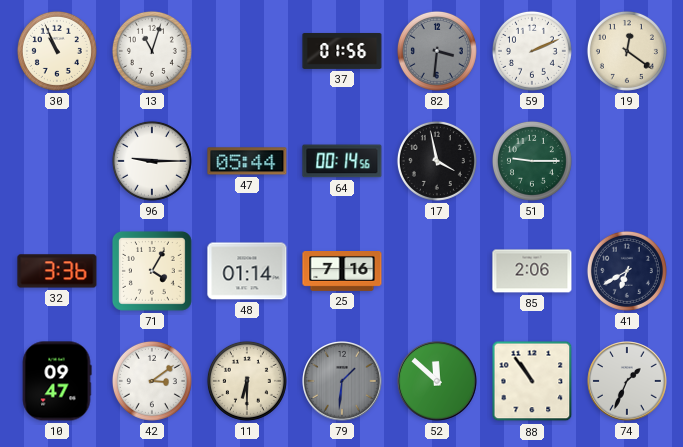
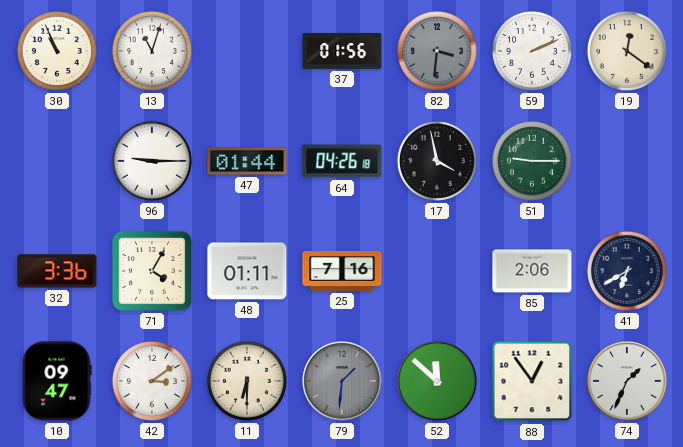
47: 05:44 -> 01:44
64: 00:14 -> 04:26
48: 01:14 -> 01:11
88: 10:54 -> 12:54
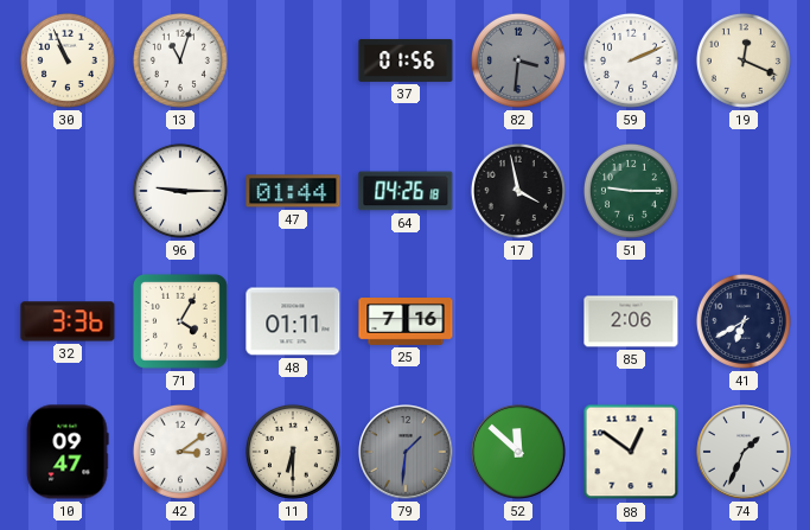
19: 12:21 -> 12:19
88: 12:54 -> 12:51
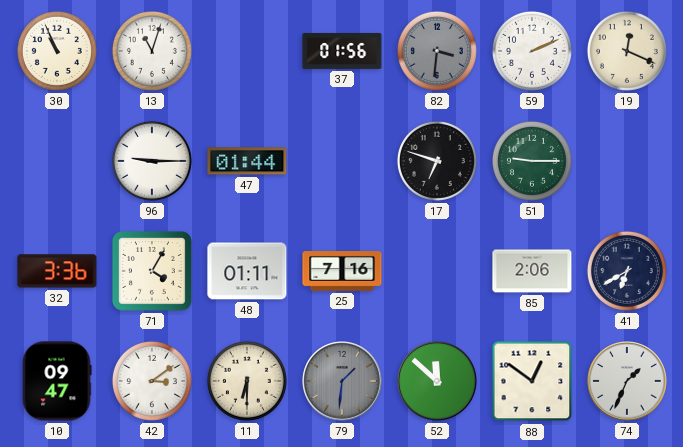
64: 04:26 -> none
17: 3:58 -> 6:48
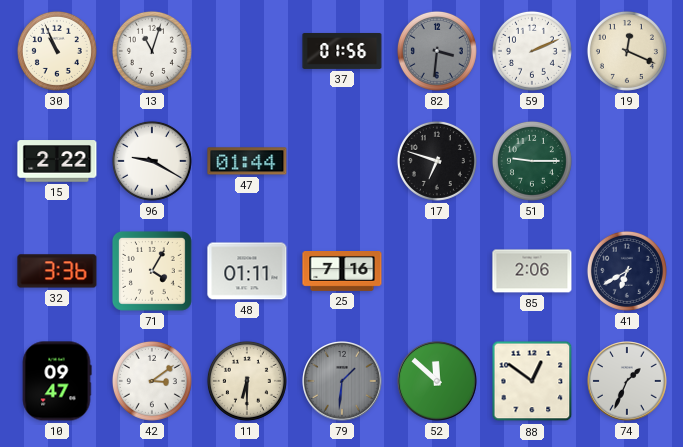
15: none -> 2:22
96: 9:15 -> 9:20
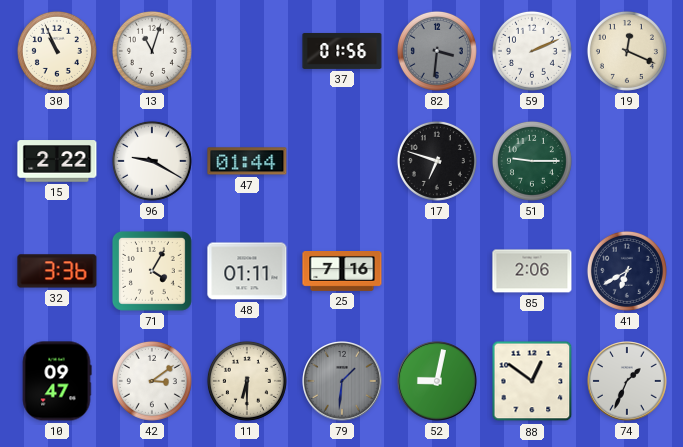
52: 11:52 -> 9:02
